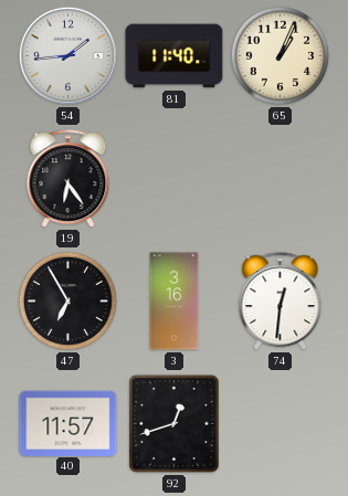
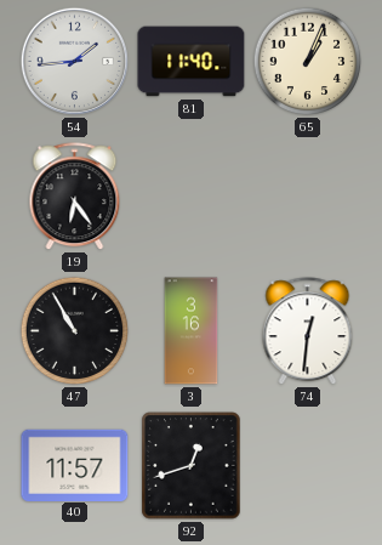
47: 6:55 -> 10:55
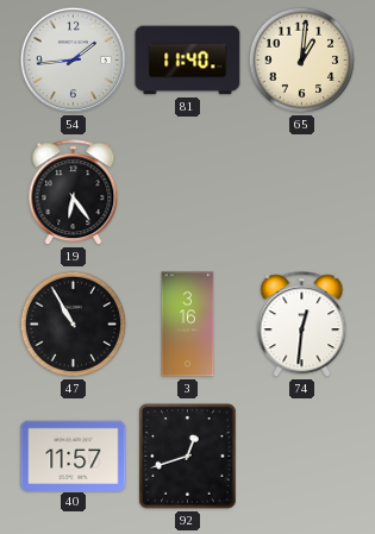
65: 1:04 -> 1:01
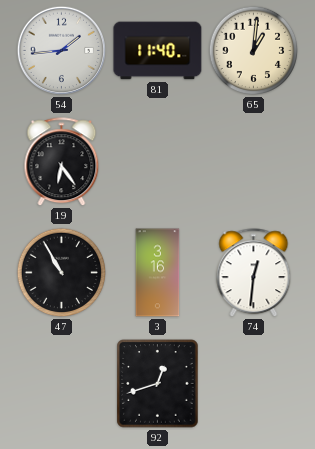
40: 11:57 -> none
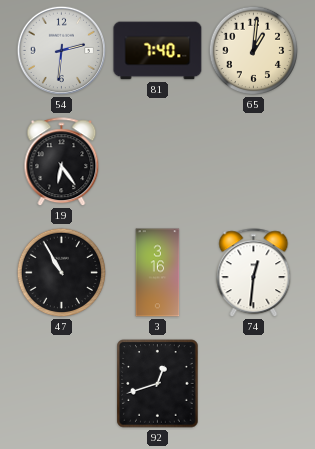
54: 1:44 -> 2:31
81: 11:40 -> 7:40
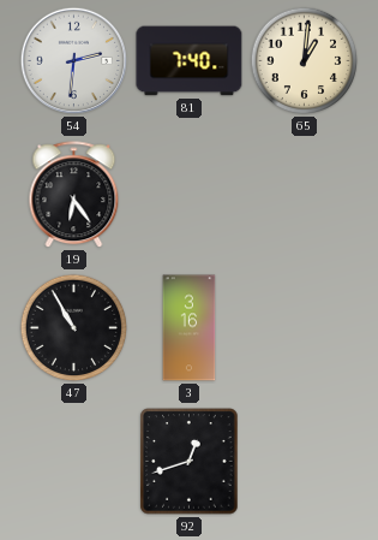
74: 12:31 -> none
